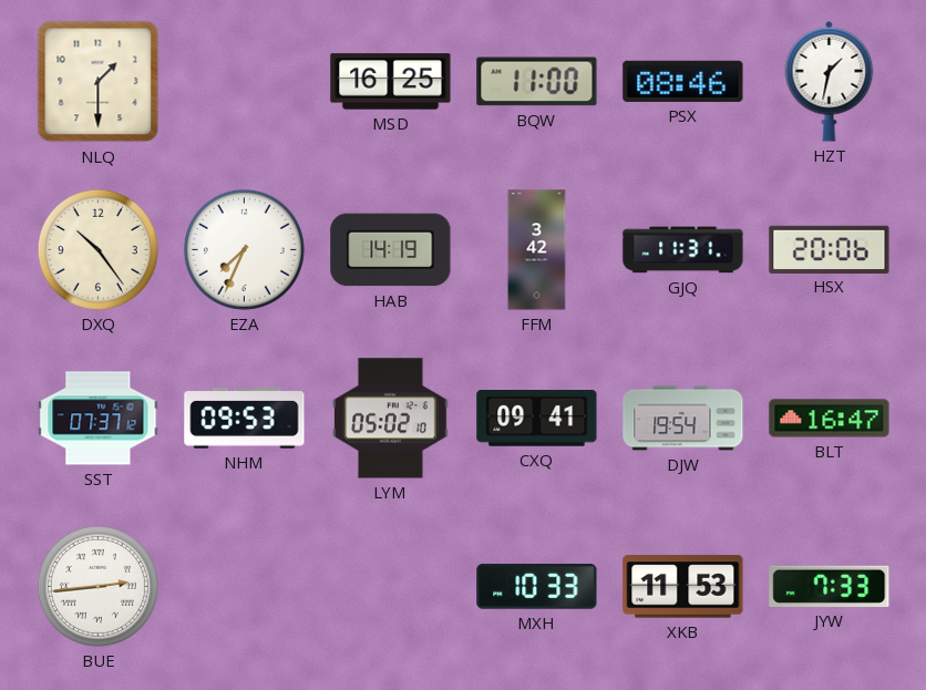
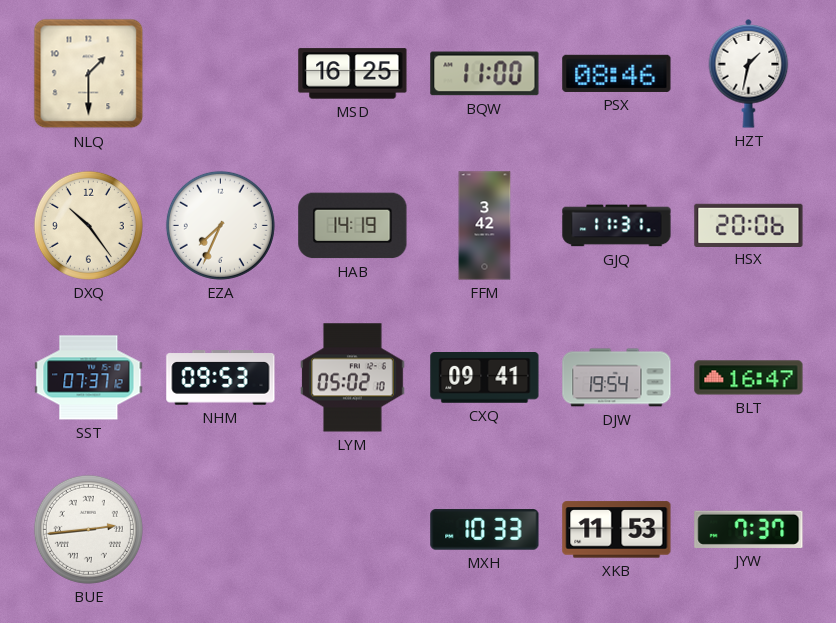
JYW: 7:33 -> 7:37
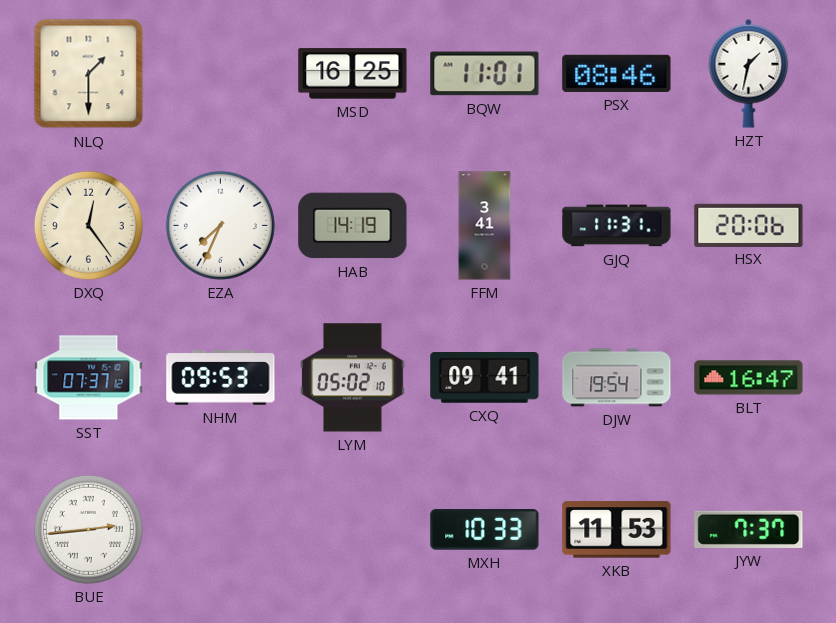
BQW: 11:00 -> 11:01
DXQ: 10:24 -> 12:24
FFM: 3:42 -> 3:41
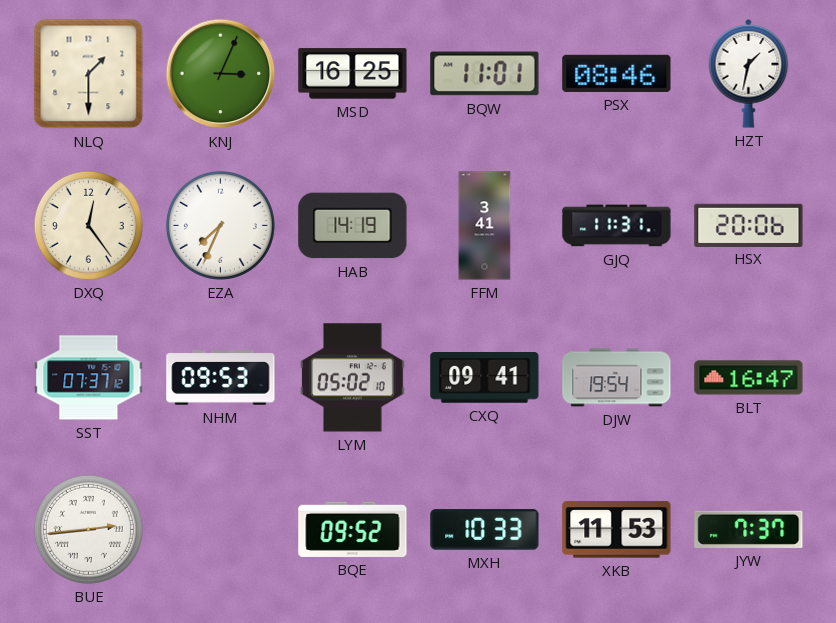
KNJ: none -> 3:04
BQE: none -> 09:52
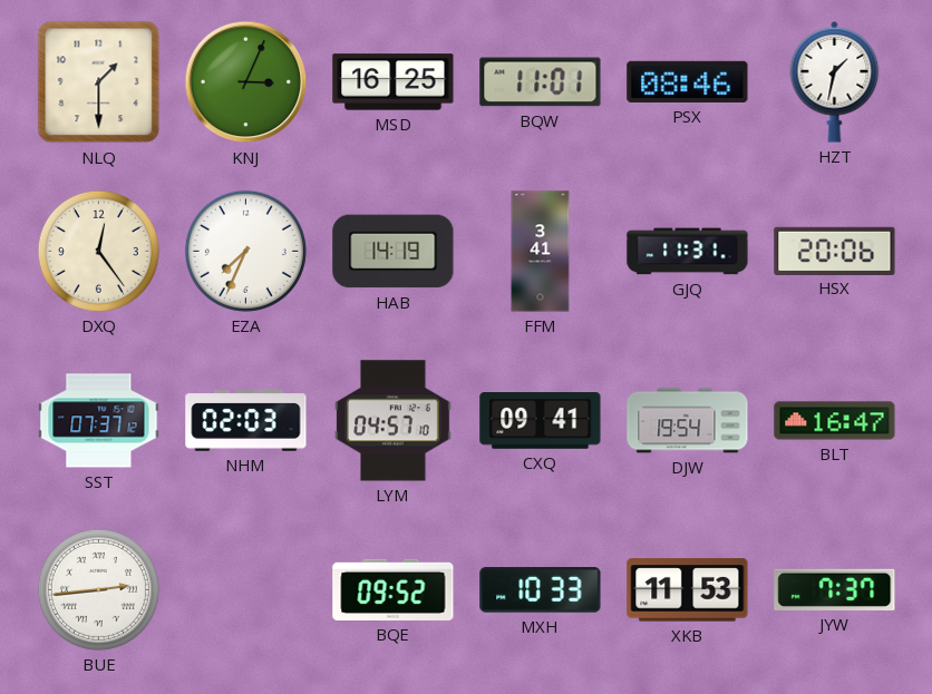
NHM: 09:53 -> 02:03
LYM: 05:02 -> 04:57
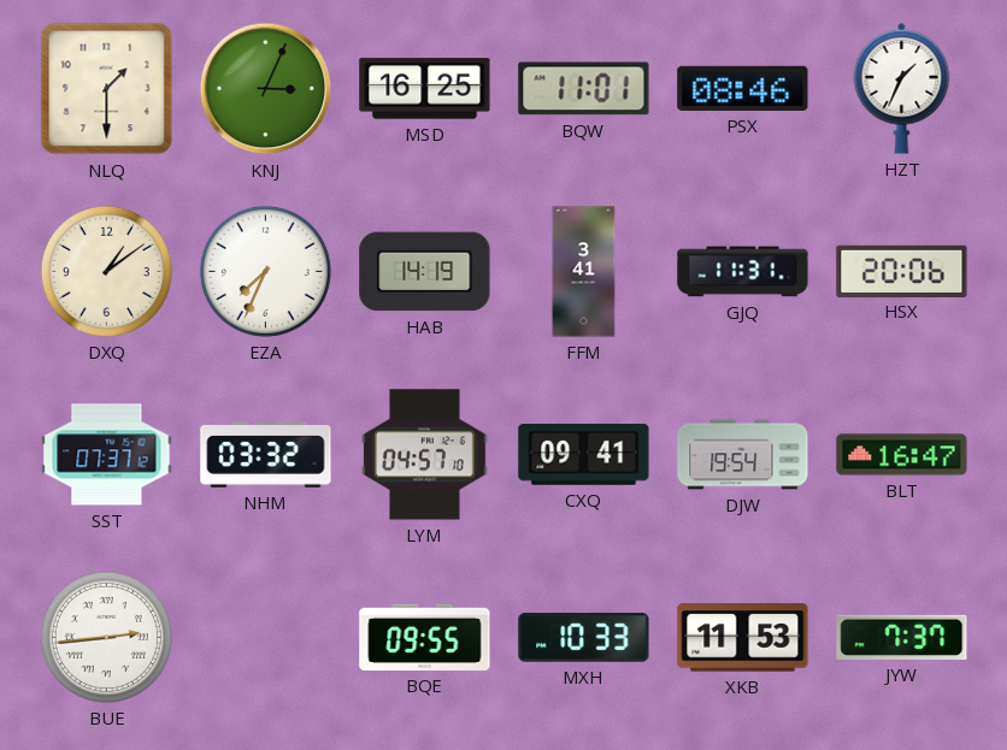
HZT: 1:32 -> 1:34
DXQ: 12:24 -> 1:09
NHM: 02:03 -> 03:32
BQE: 09:52 -> 09:55
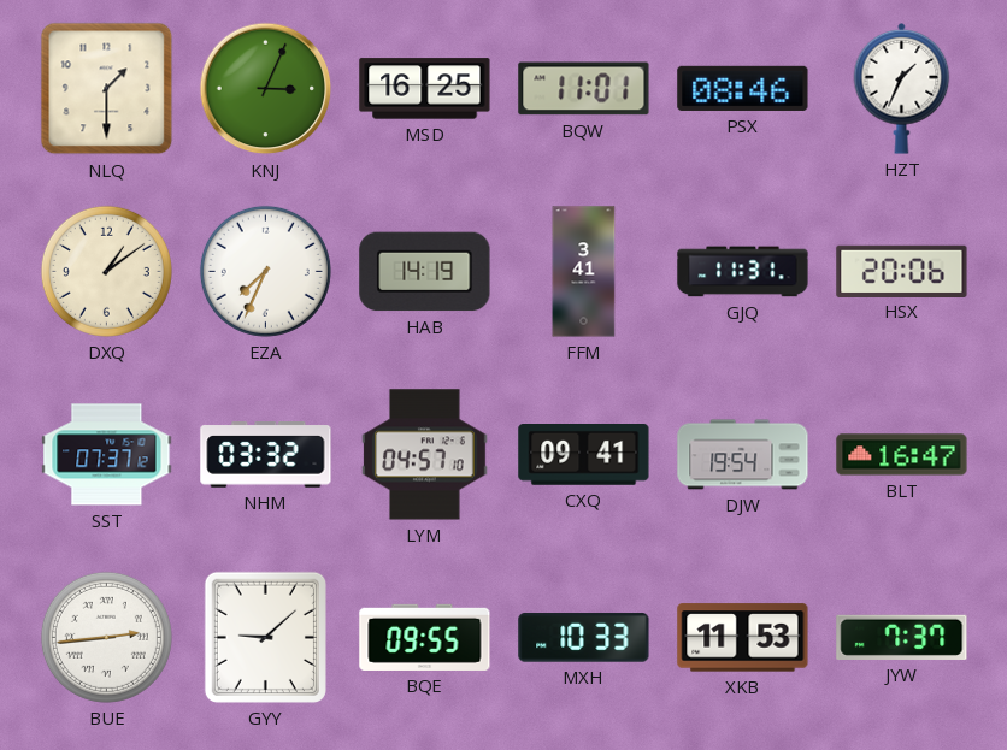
GYY: none -> 9:08
